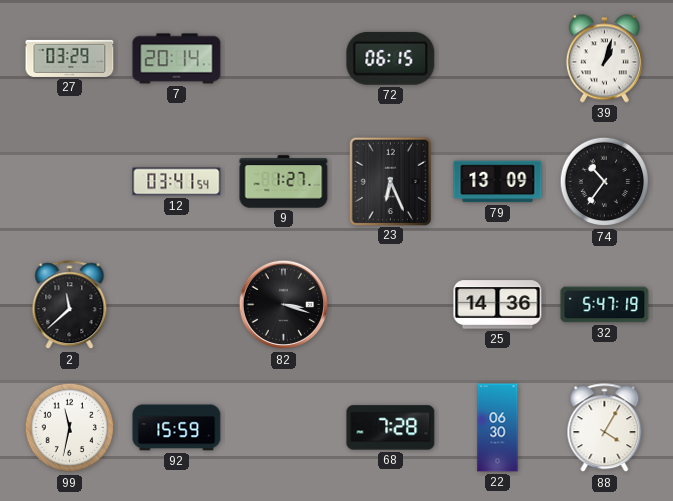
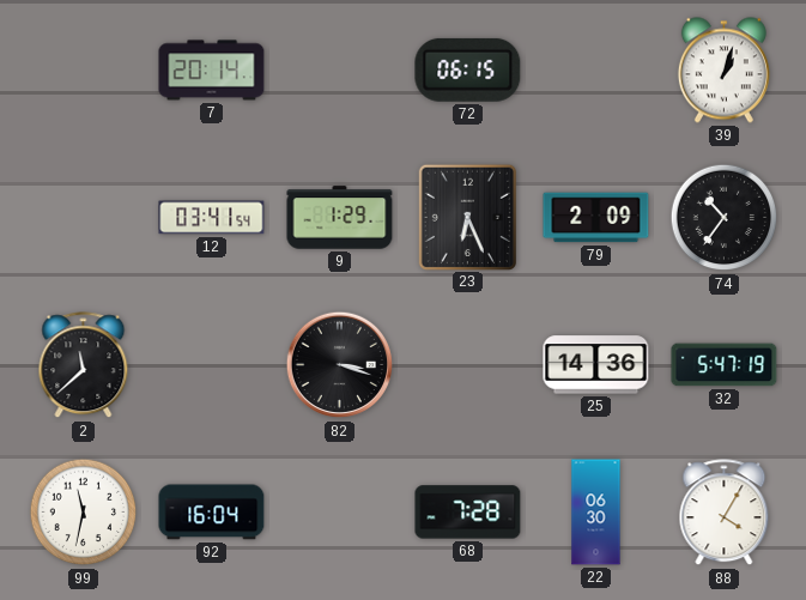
27: 03:29 -> none
9: 1:27 -> 1:29
79: 13:09 -> 2:09
92: 15:59 -> 16:04
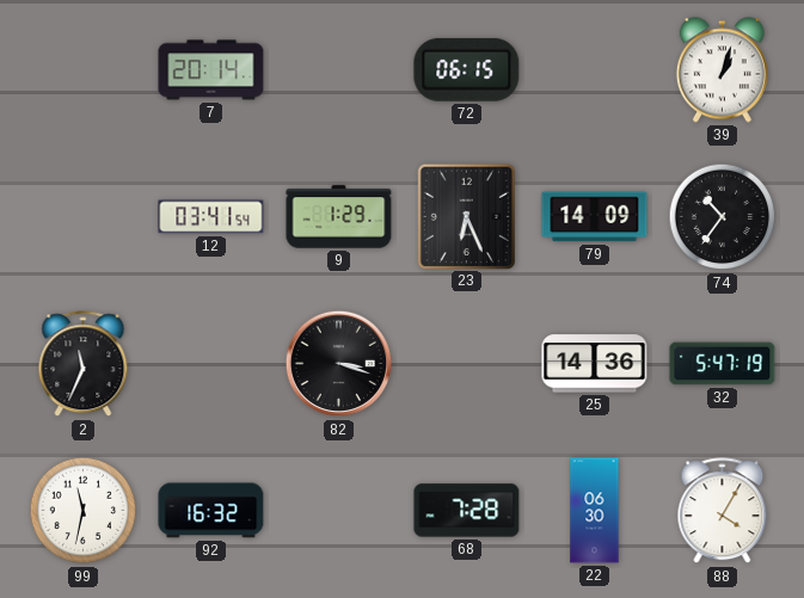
79: 2:09 -> 14:09
2: 11:38 -> 11:34
92: 16:04 -> 16:32
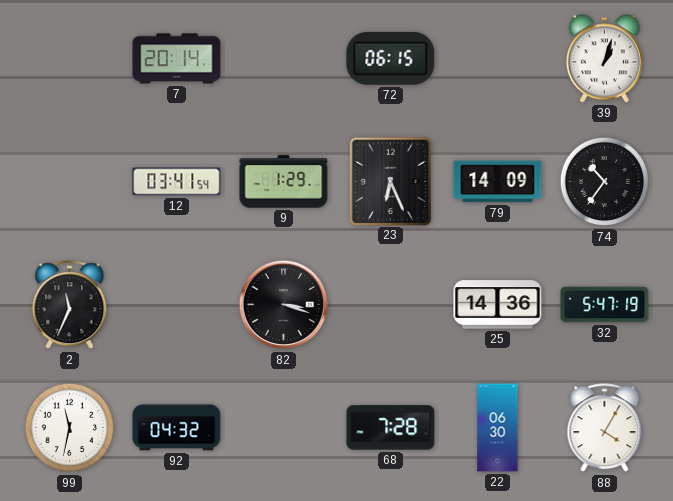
92: 16:32 -> 04:32
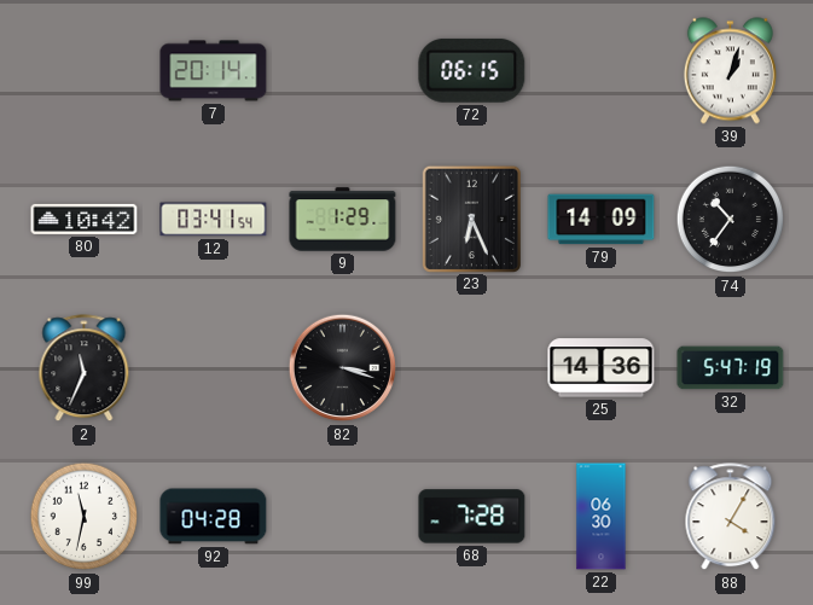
80: none -> 10:42
92: 04:32 -> 04:28
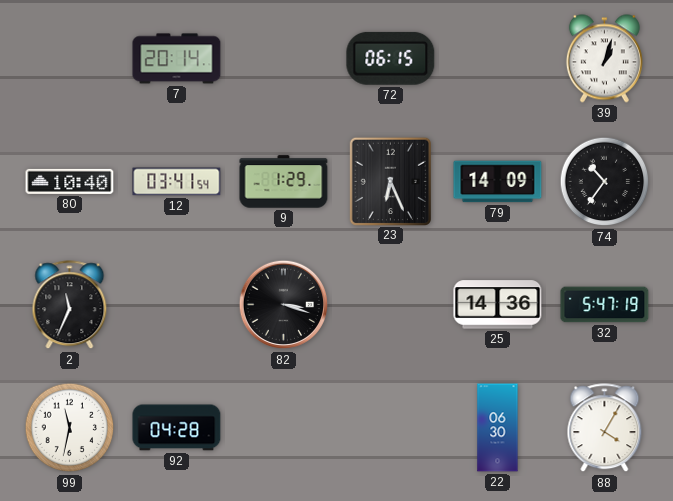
80: 10:42 -> 10:40
68: 7:28 -> none
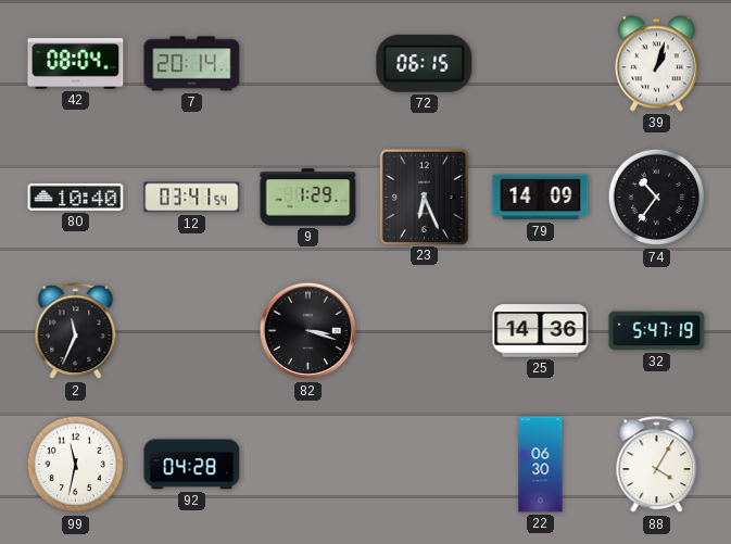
42: none -> 08:04
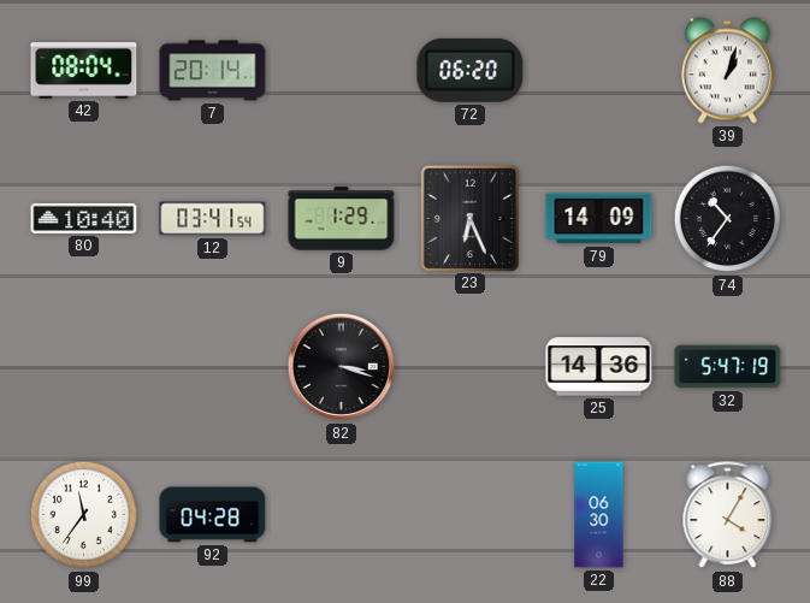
72: 06:15 -> 06:20
2: 11:34 -> none
99: 11:32 -> 11:36
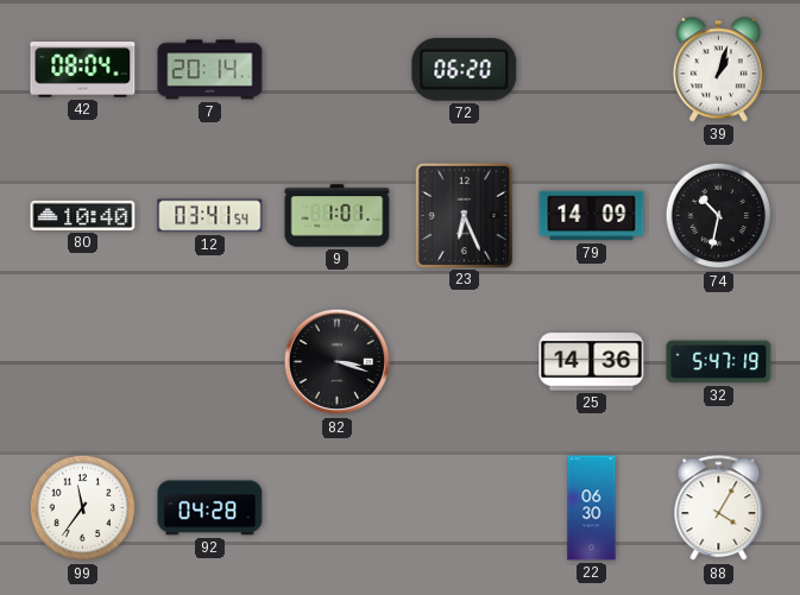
9: 1:29 -> 1:01
74: 10:36 -> 10:32
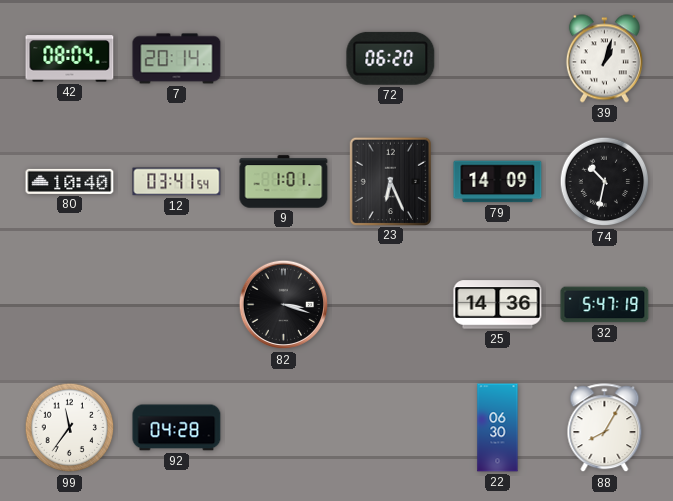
88: 4:05 -> 8:05
